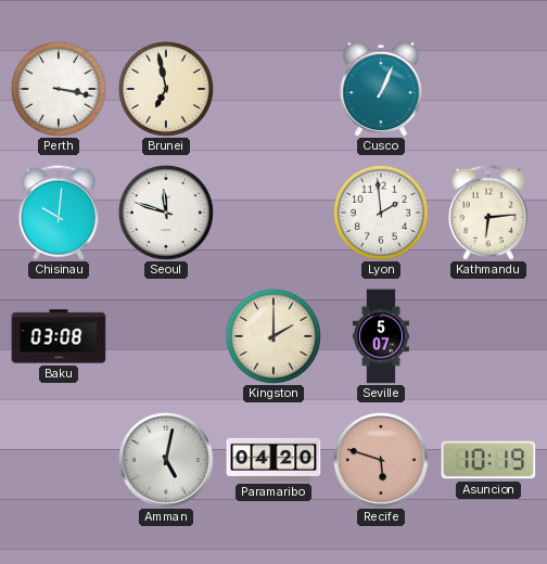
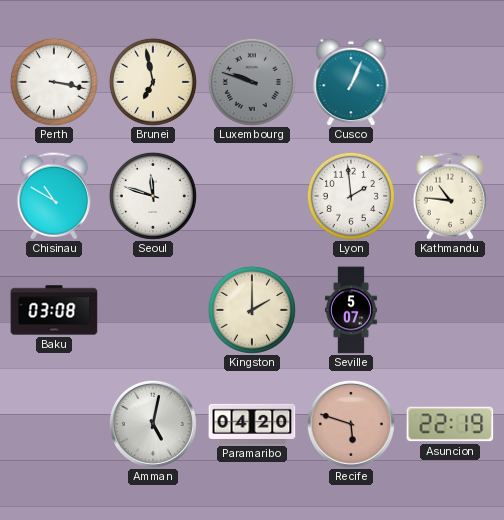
Luxembourg: none -> 9:48
Chisinau: 10:01 -> 10:50
Kathmandu: 6:14 -> 10:46
Asuncion: 10:19 -> 22:19
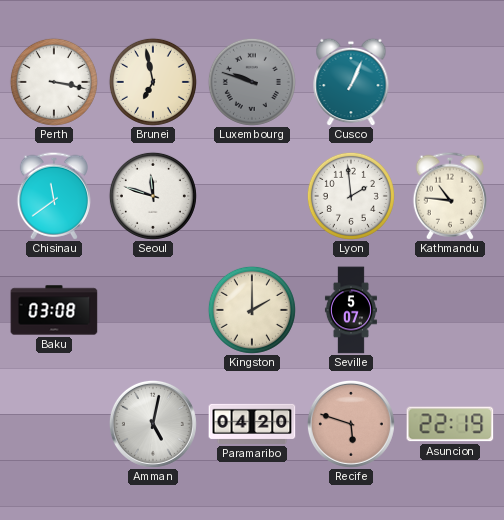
Chisinau: 10:50 -> 11:39
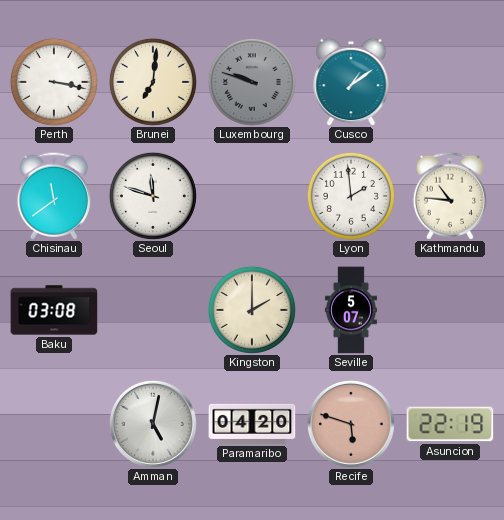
Brunei: 6:58 -> 7:01
Cusco: 1:04 -> 1:09
